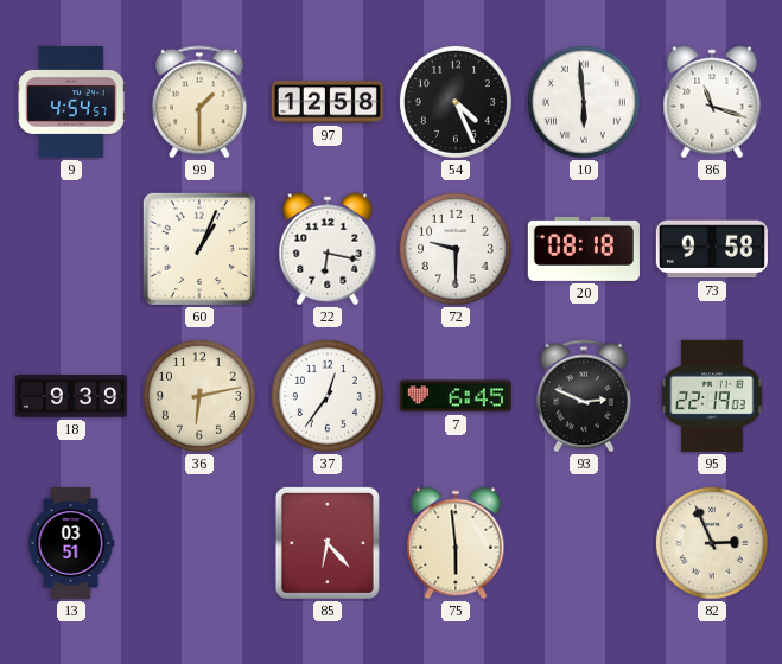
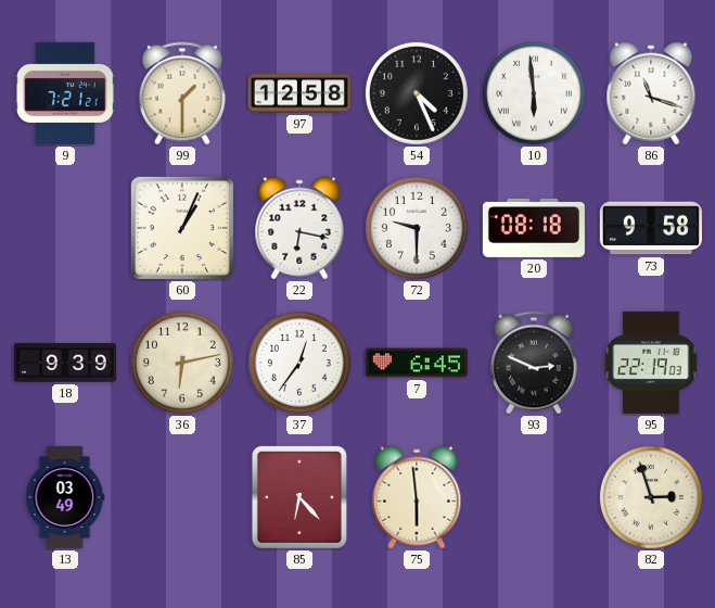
9: 4:54 -> 7:21
13: 03:51 -> 03:49
82: 2:56 -> 2:57
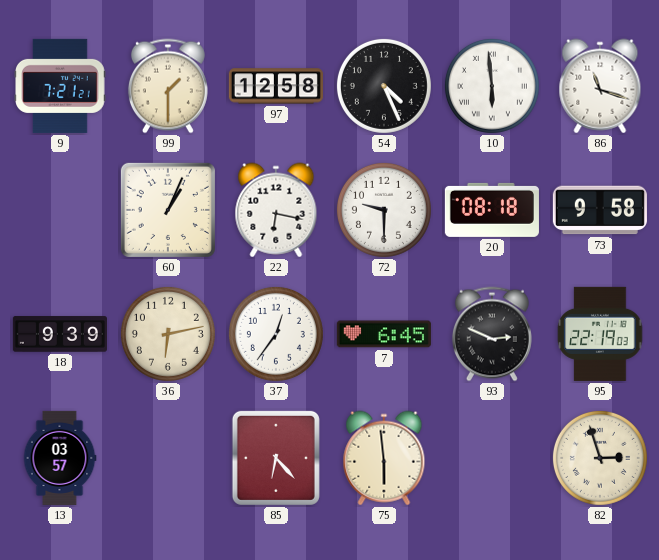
13: 03:49 -> 03:57
